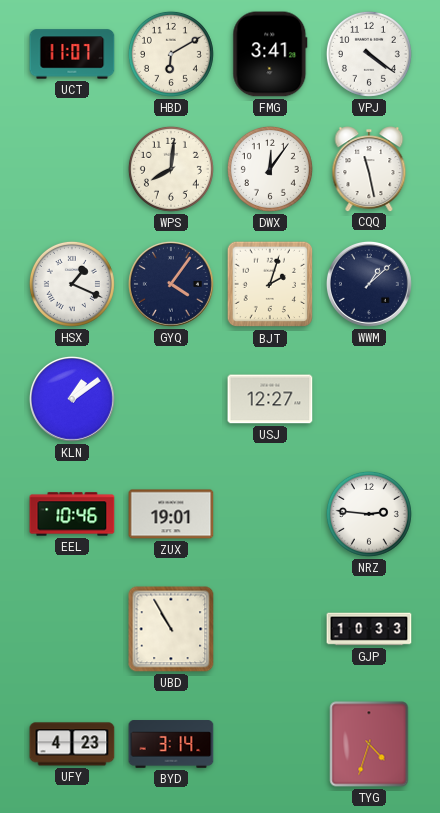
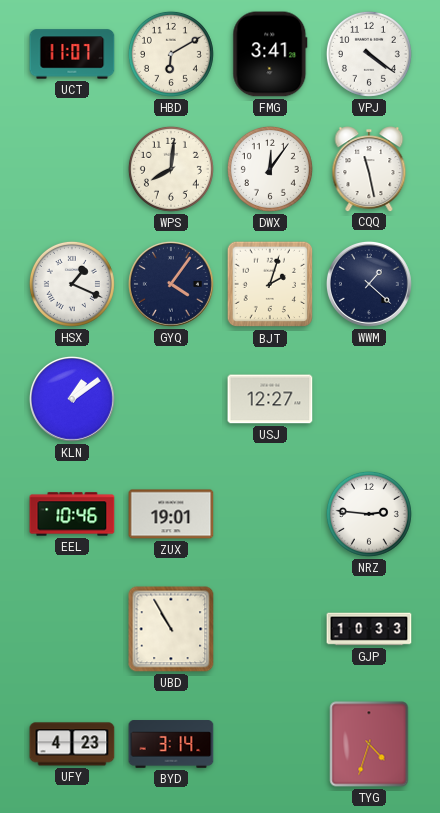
WWM: 1:08 -> 1:22
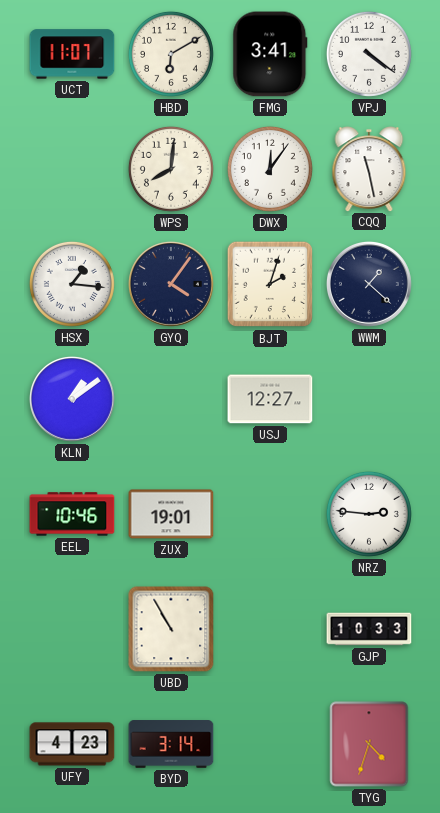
HSX: 1:19 -> 1:16
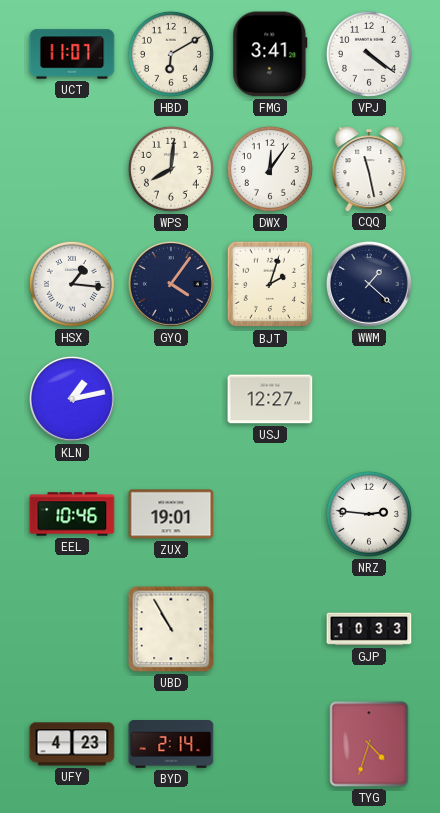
KLN: 1:09 -> 1:13
BYD: 3:14 -> 2:14
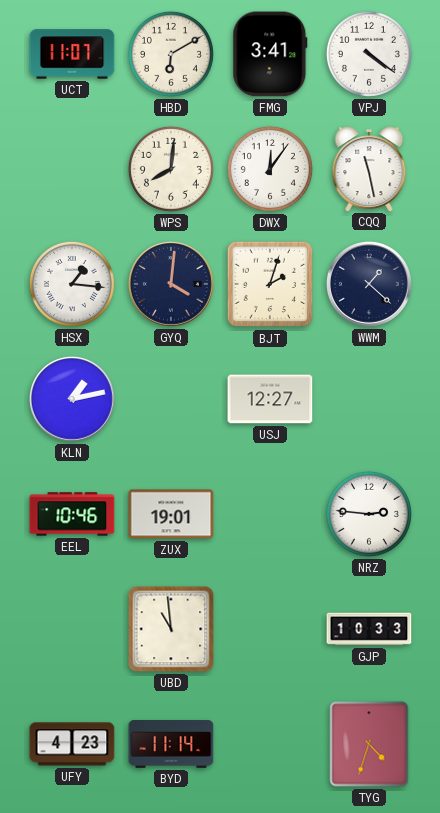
GYQ: 4:06 -> 4:01
UBD: 10:55 -> 10:59
BYD: 2:14 -> 11:14
